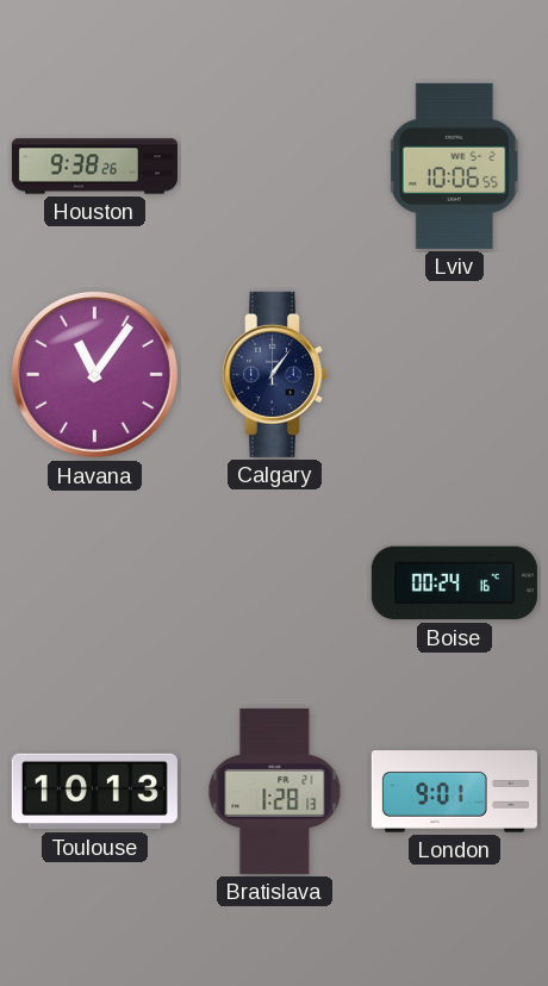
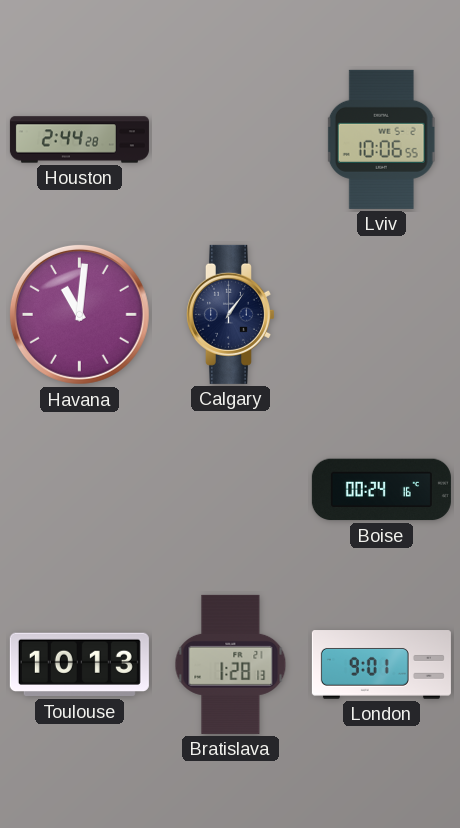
Houston: 9:38 -> 2:44
Havana: 11:06 -> 11:01
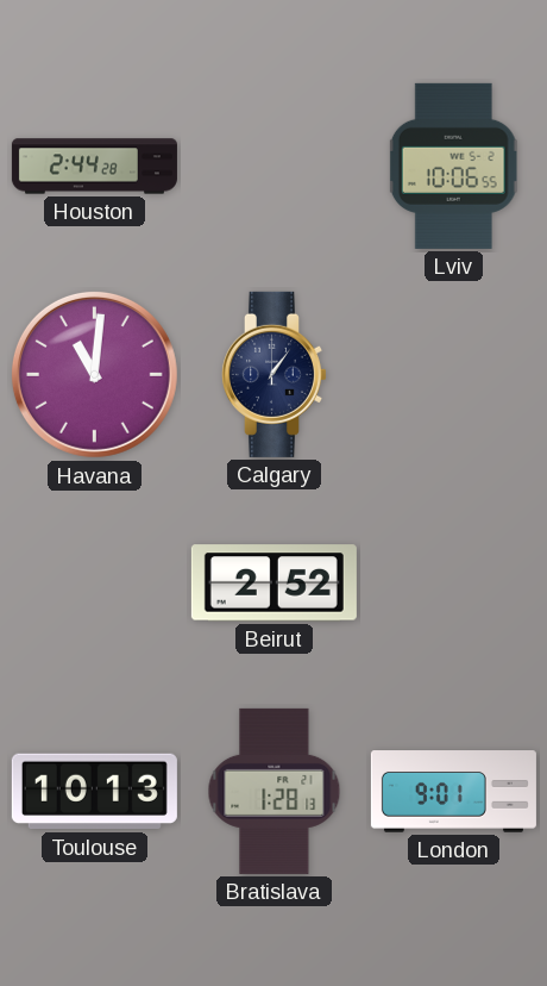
Beirut: none -> 2:52
Boise: 00:24 -> none
